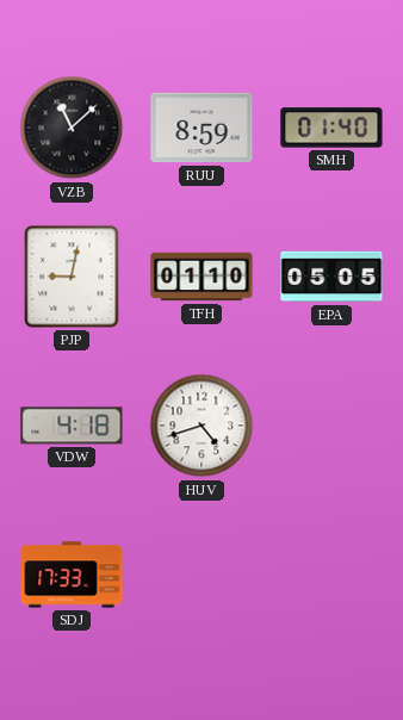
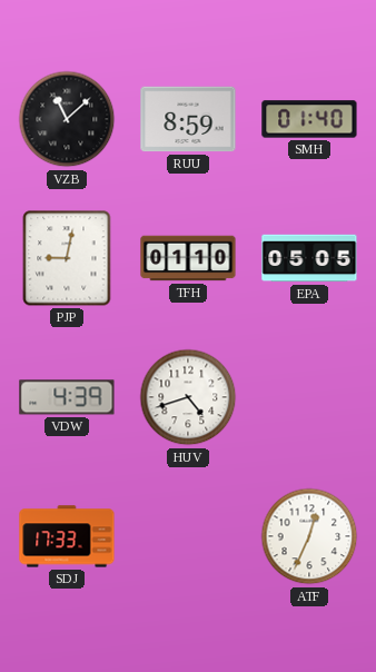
VDW: 4:18 -> 4:39
ATF: none -> 12:34
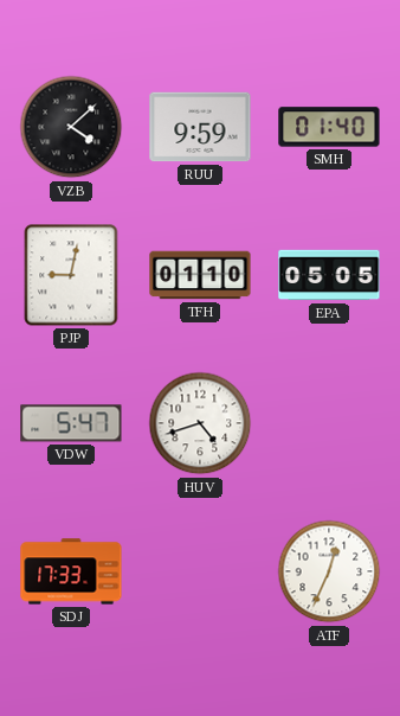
VZB: 11:08 -> 4:08
RUU: 8:59 -> 9:59
VDW: 4:39 -> 5:47
